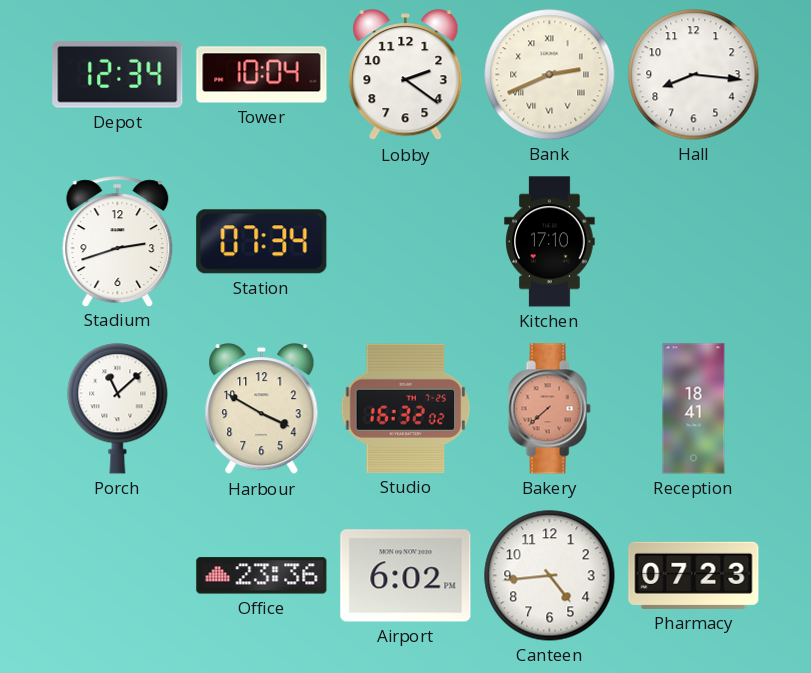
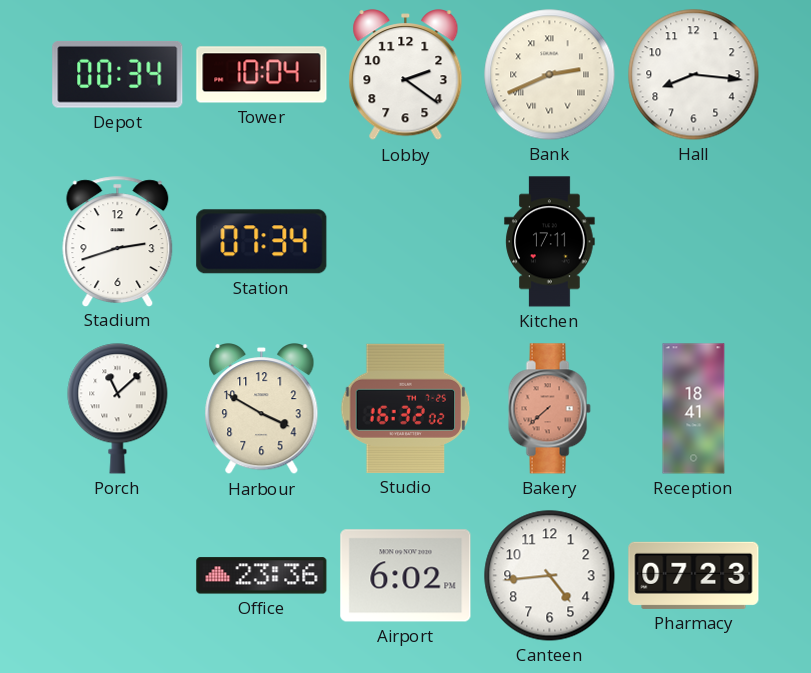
Depot: 12:34 -> 00:34
Kitchen: 17:10 -> 17:11
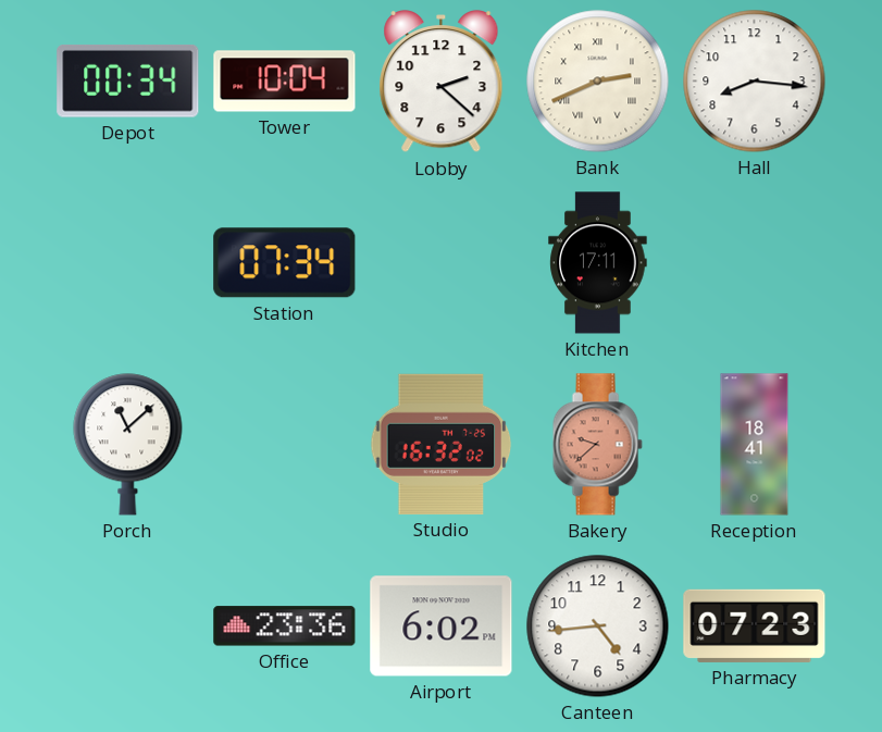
Lobby: 2:21 -> 2:22
Stadium: 2:42 -> none
Harbour: 3:50 -> none
Bakery: 7:38 -> 9:38
